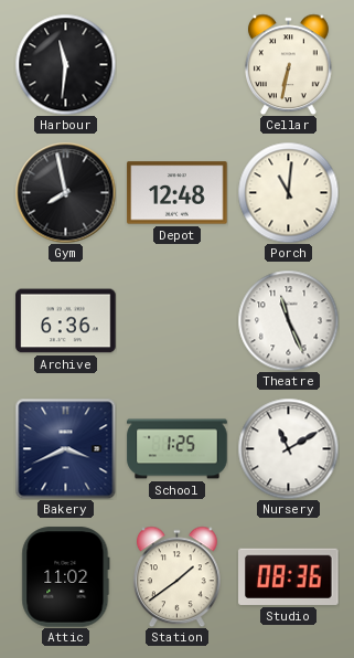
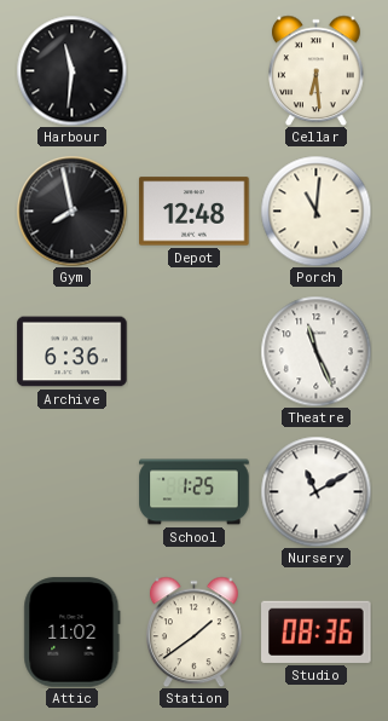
Cellar: 6:32 -> 6:29
Bakery: 3:41 -> none
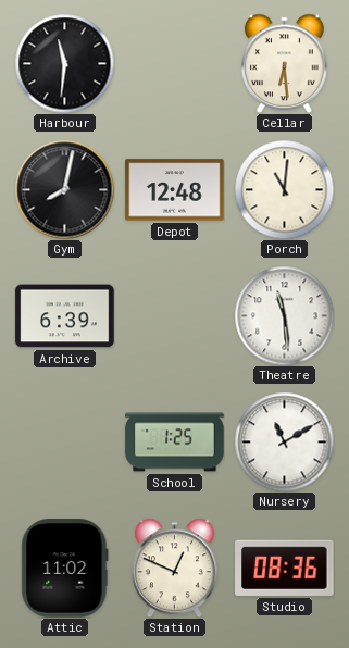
Gym: 7:58 -> 8:02
Archive: 6:36 -> 6:39
Theatre: 11:26 -> 11:29
Station: 1:39 -> 12:49
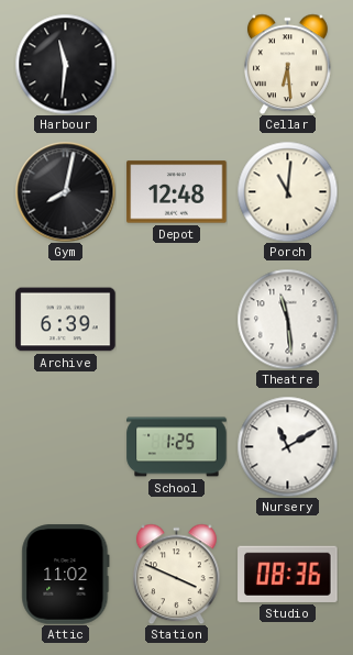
Station: 12:49 -> 3:49
